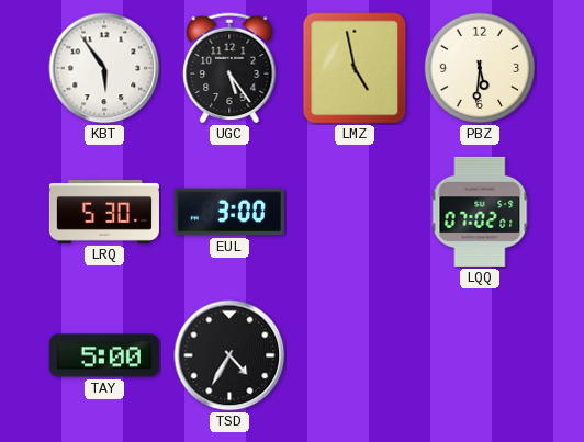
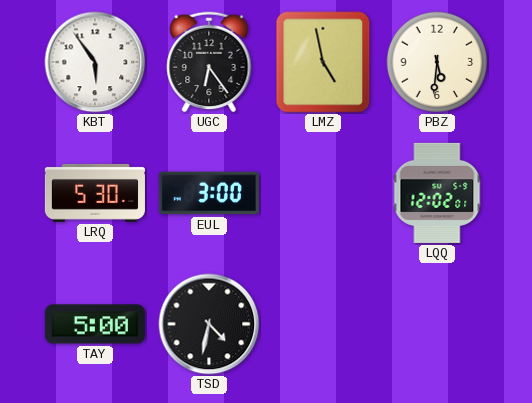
UGC: 5:24 -> 6:24
LQQ: 07:02 -> 12:02
TSD: 4:35 -> 4:32
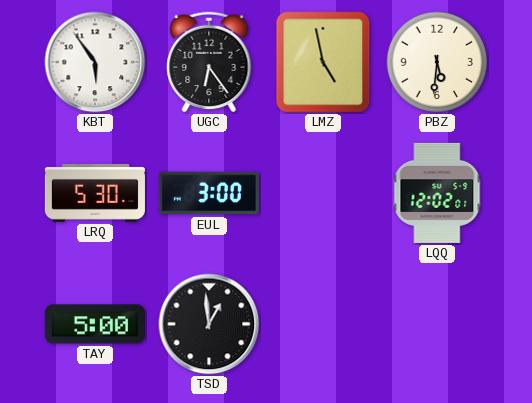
TSD: 4:32 -> 12:59
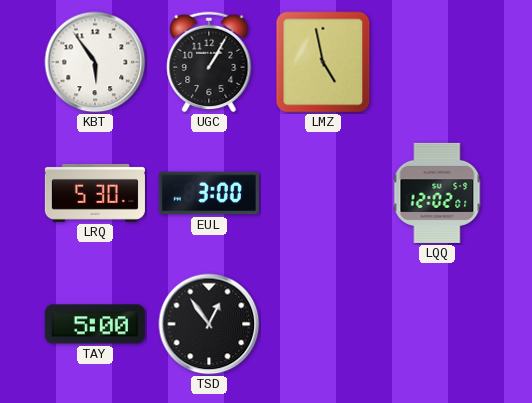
UGC: 6:24 -> 1:05
PBZ: 5:31 -> none
TSD: 12:59 -> 12:54
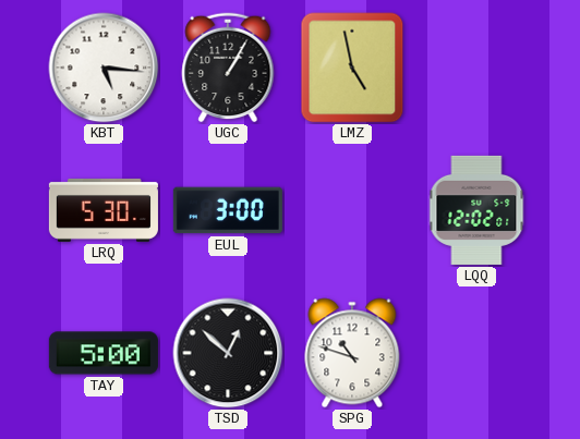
KBT: 5:54 -> 5:16
TSD: 12:54 -> 12:52
SPG: none -> 10:48
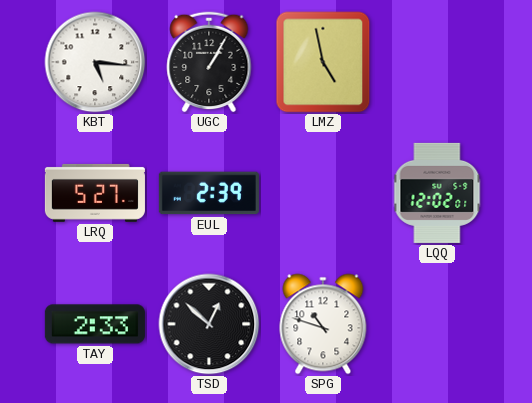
LRQ: 5:30 -> 5:27
EUL: 3:00 -> 2:39
TAY: 5:00 -> 2:33
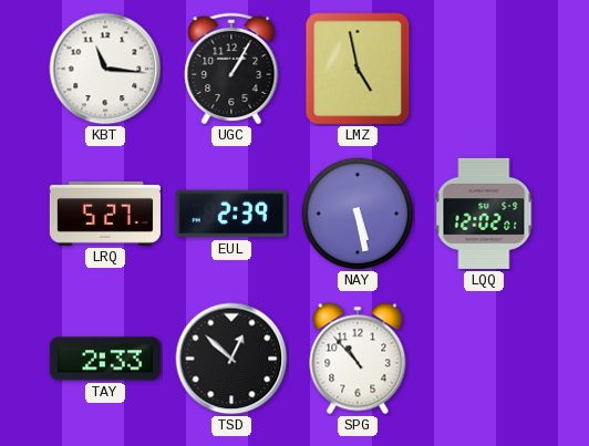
KBT: 5:16 -> 11:16
NAY: none -> 5:28
SPG: 10:48 -> 10:53
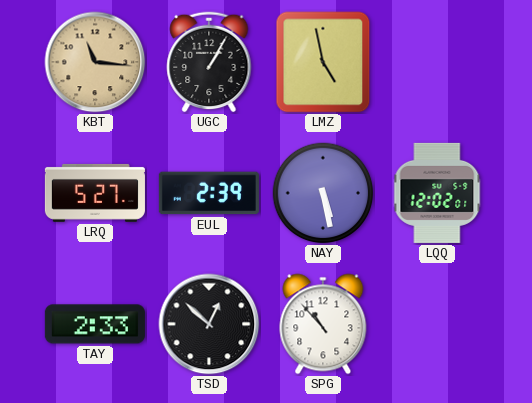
KBT dial: white -> champagne
